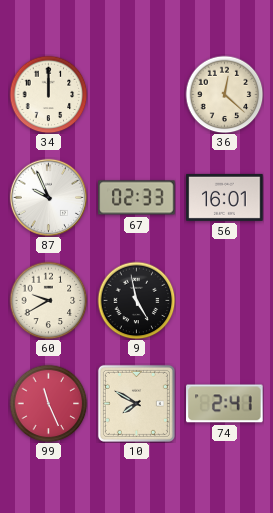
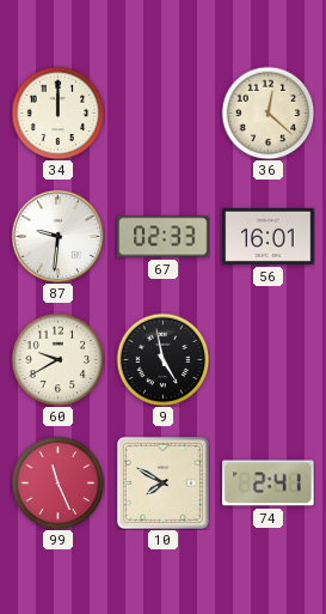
87: 9:56 -> 9:31
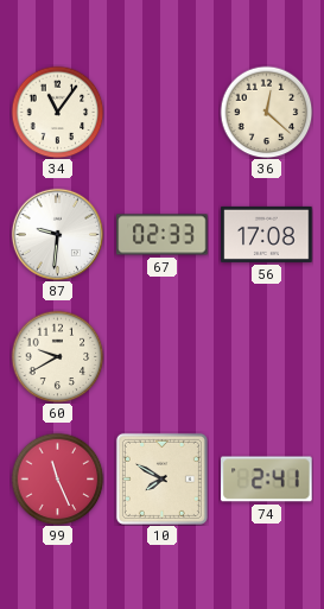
34: 12:00 -> 11:06
56: 16:01 -> 17:08
9: 4:58 -> none
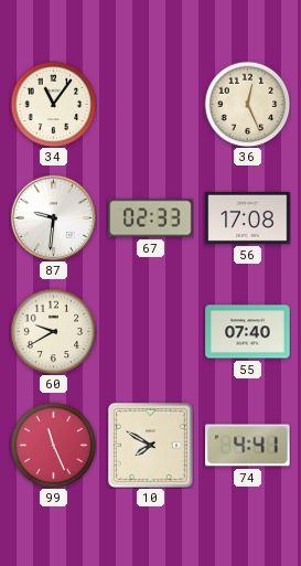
36: 12:22 -> 12:26
55: none -> 07:40
74: 2:41 -> 4:41
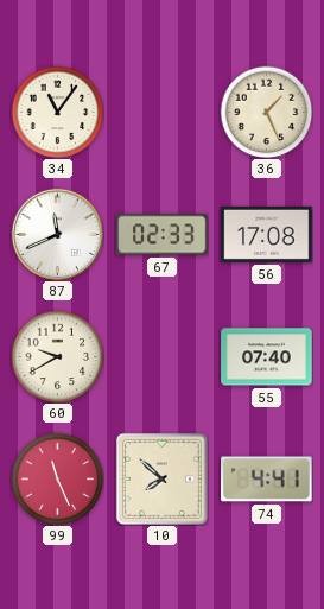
36: 12:26 -> 1:26
87: 9:31 -> 11:41
10: 7:50 -> 7:52
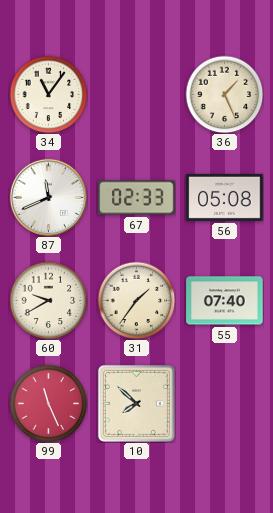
56: 17:08 -> 05:08
31: none -> 1:36
74: 4:41 -> none
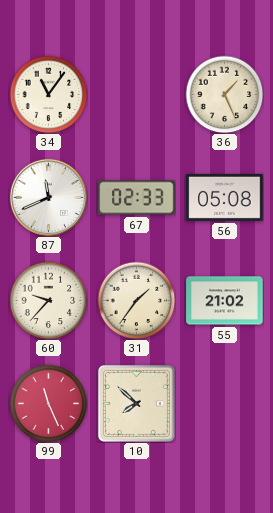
60: 9:40 -> 9:37
55: 07:40 -> 21:02
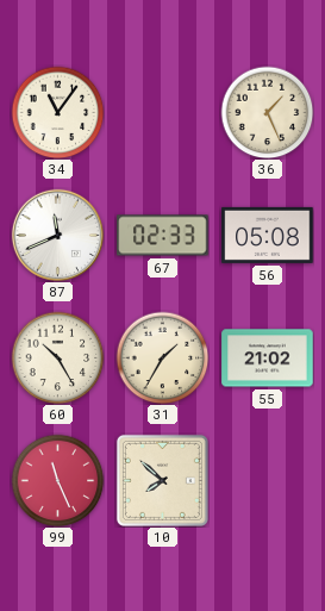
60: 9:37 -> 10:25
31: 1:36 -> 1:35
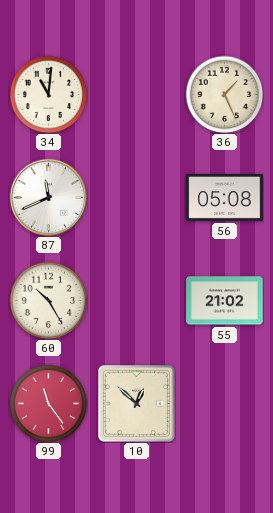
34: 11:06 -> 11:01
67: 02:33 -> none
31: 1:35 -> none
99: 11:26 -> 11:24
10: 7:52 -> 12:52
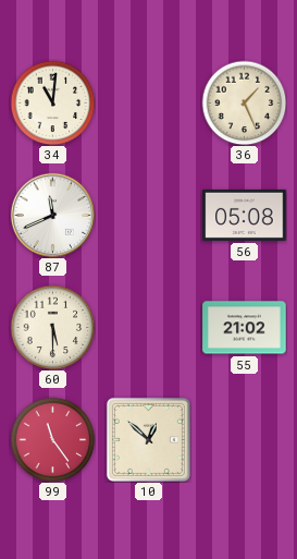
60: 10:25 -> 5:30
